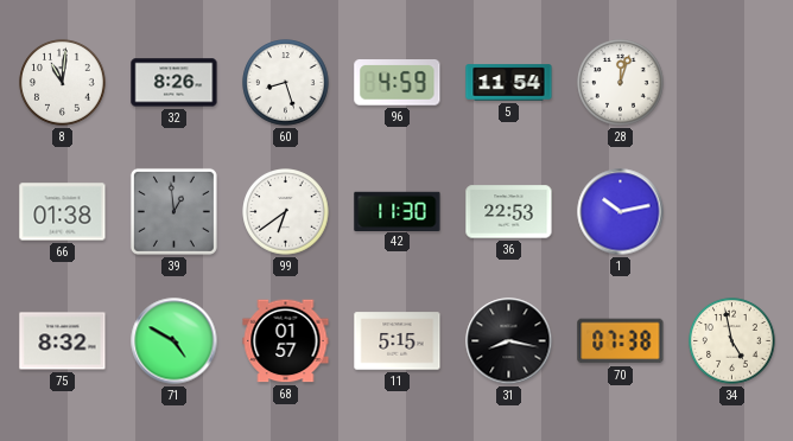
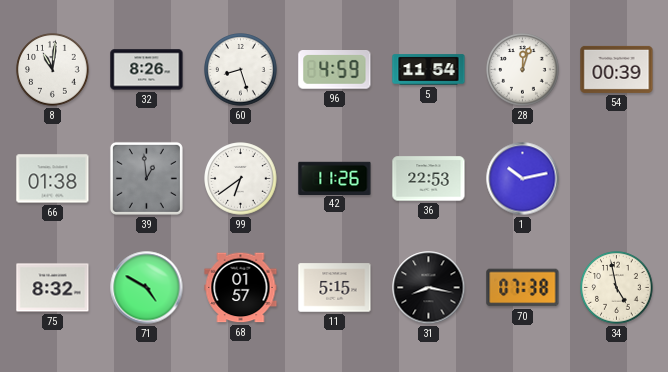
54: none -> 00:39
42: 11:30 -> 11:26
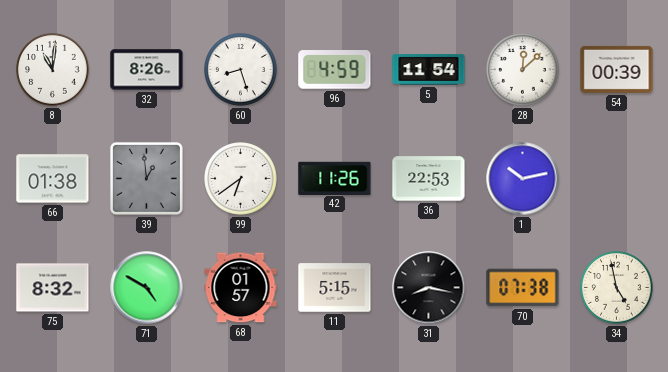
28: 12:03 -> 12:08
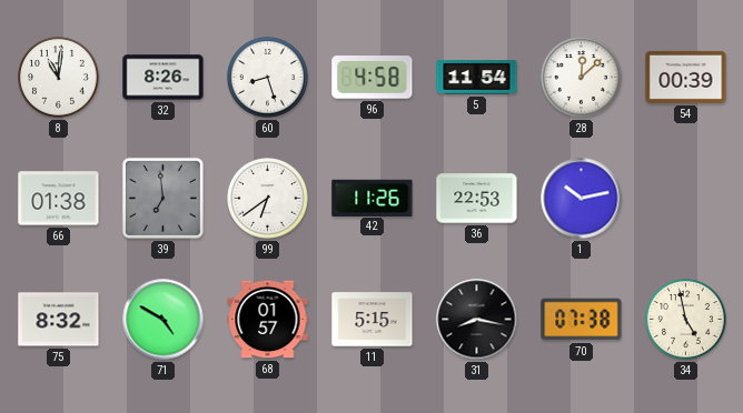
96: 4:59 -> 4:58
39: 12:59 -> 6:59
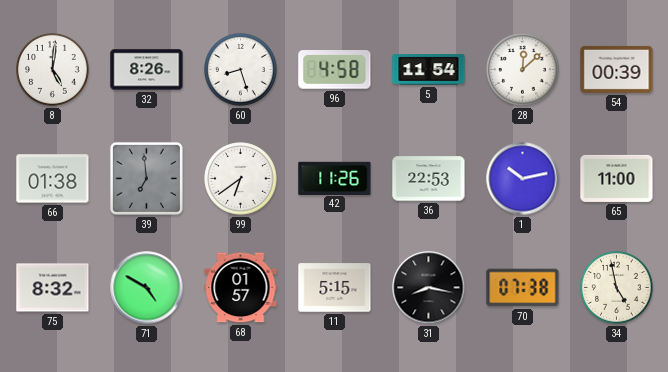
8: 11:01 -> 5:01
65: none -> 11:00
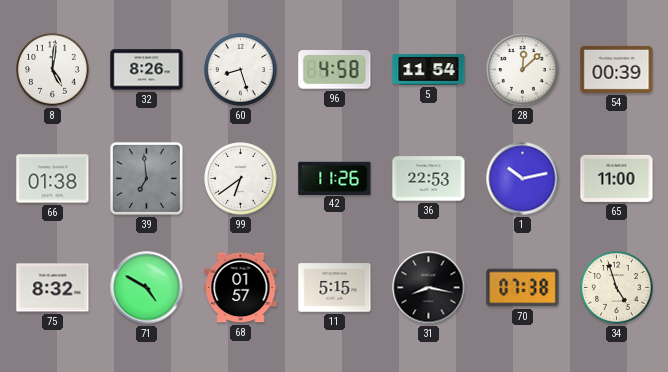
34: 4:58 -> 4:57
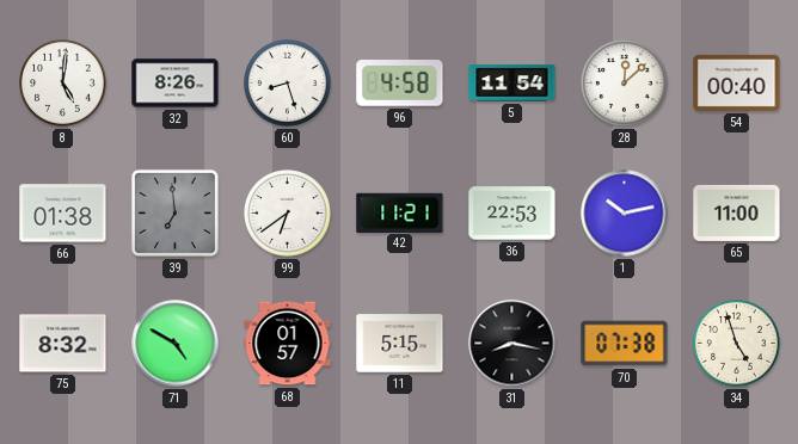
54: 00:39 -> 00:40
42: 11:26 -> 11:21
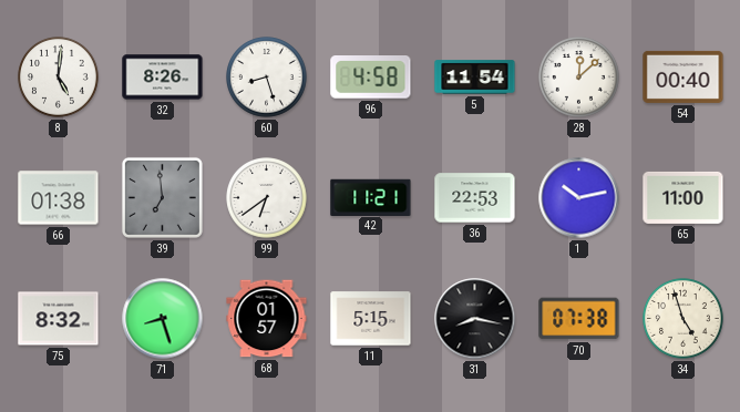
71: 4:50 -> 8:27
